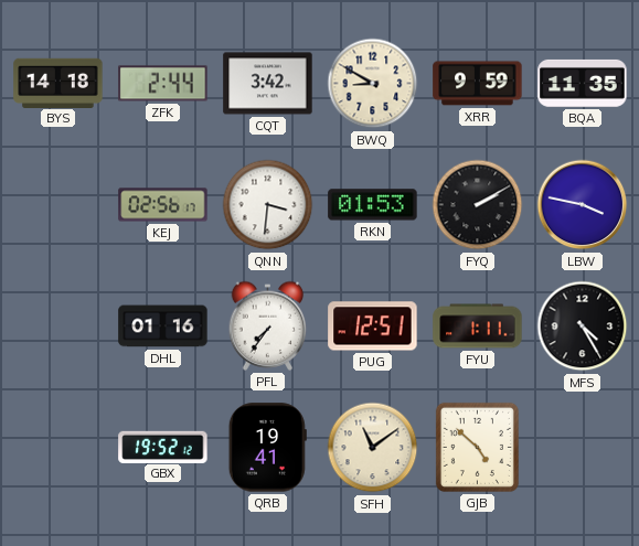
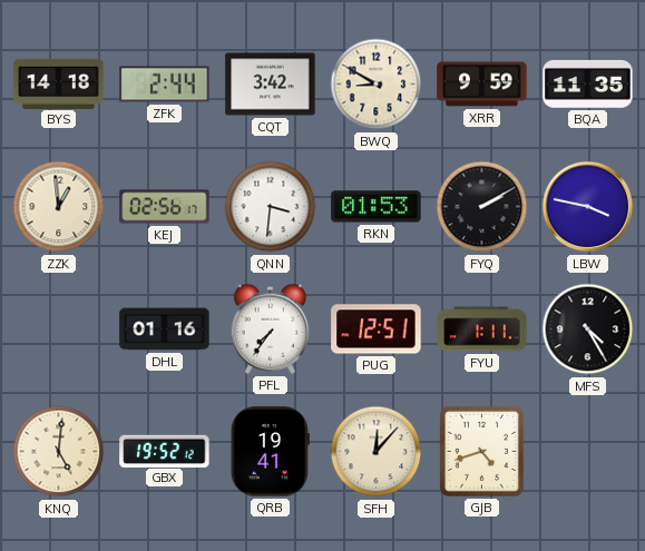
ZZK: none -> 12:59
KNQ: none -> 5:01
SFH: 11:09 -> 12:07
GJB: 4:52 -> 4:42
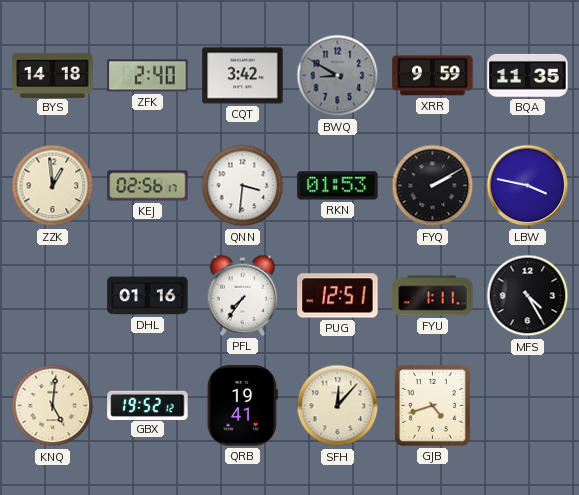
ZFK: 2:44 -> 2:40
BWQ dial: cream -> grey
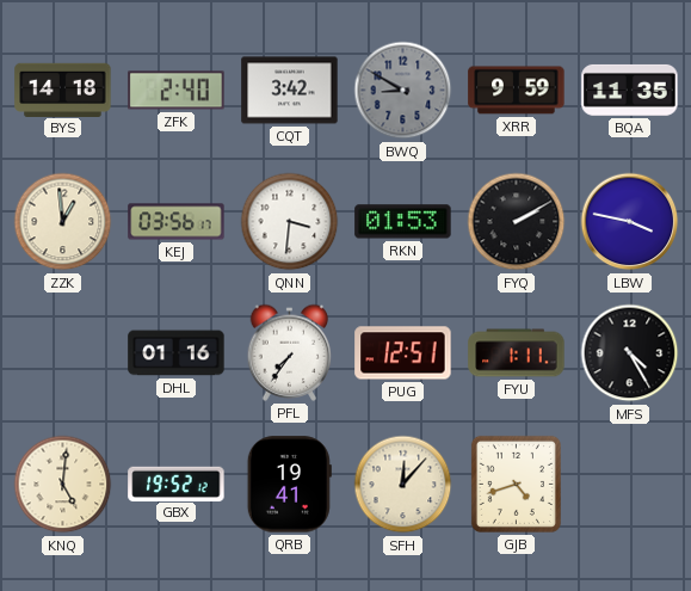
KEJ: 02:56 -> 03:56
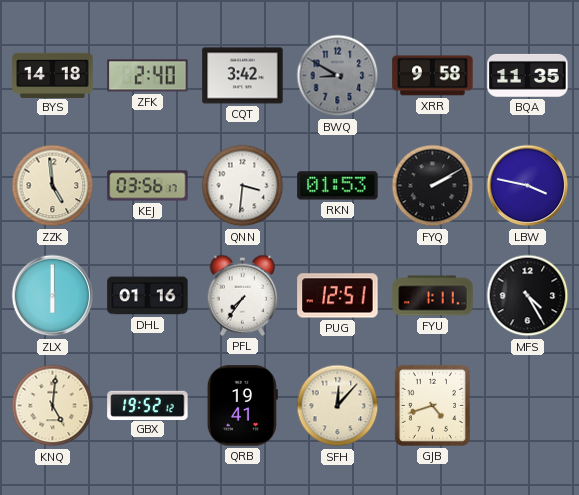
XRR: 9:59 -> 9:58
ZZK: 12:59 -> 4:59
ZLX: none -> 6:00
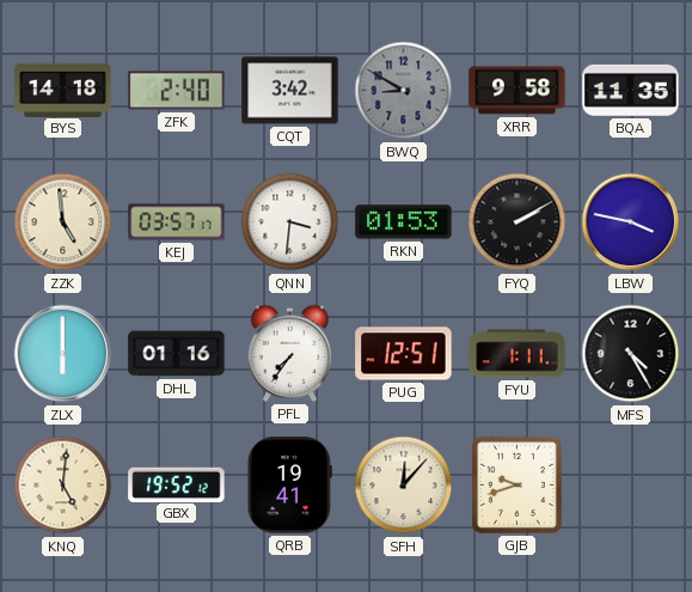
KEJ: 03:56 -> 03:57
GJB: 4:42 -> 9:42
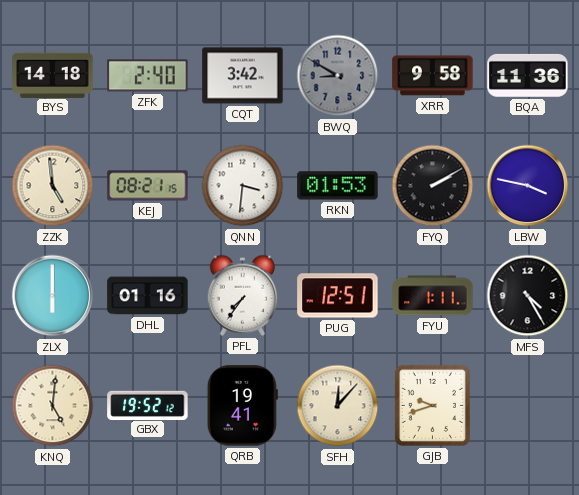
BQA: 11:35 -> 11:36
KEJ: 03:57 -> 08:21
